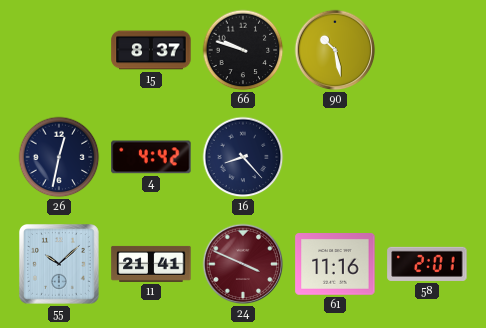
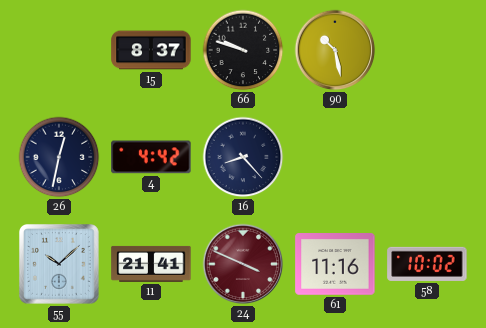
58: 2:01 -> 10:02
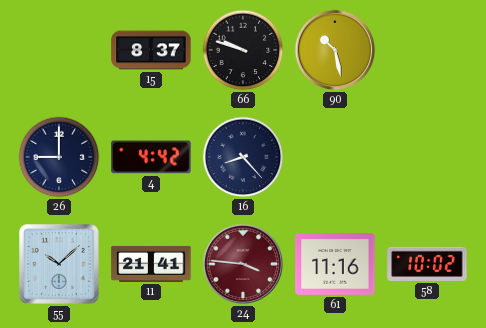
26: 12:32 -> 9:00
24: 3:49 -> 3:46
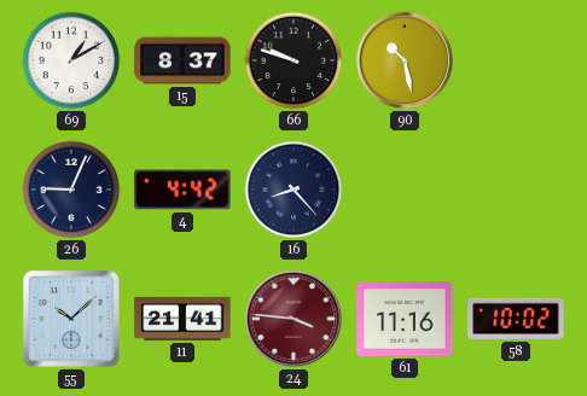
69: none -> 1:10
26: 9:00 -> 9:04
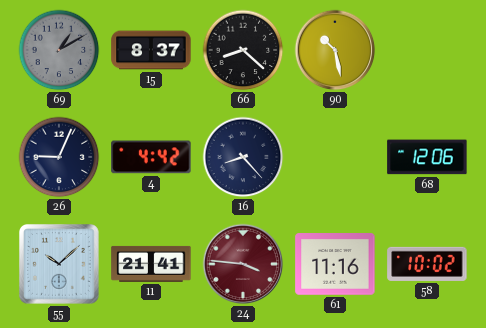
69 dial: white -> grey
66: 9:48 -> 8:22
68: none -> 12:06
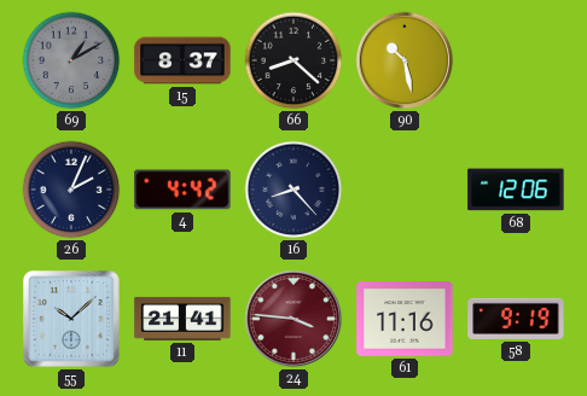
26: 9:04 -> 2:04
58: 10:02 -> 9:19
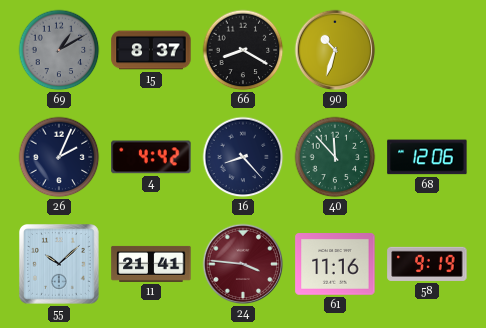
66: 8:22 -> 8:20
90: 10:28 -> 10:33
40: none -> 11:53
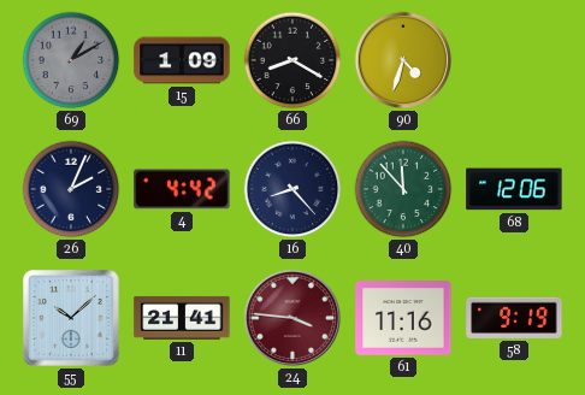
15: 8:37 -> 1:09
90: 10:33 -> 4:33
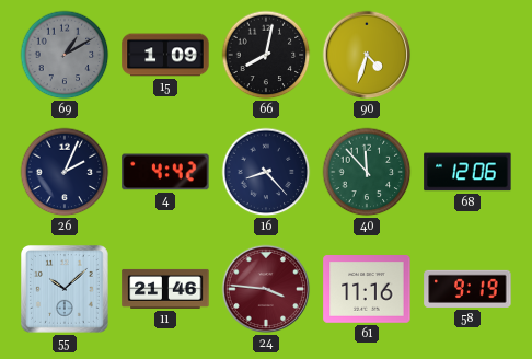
66: 8:20 -> 8:02
11: 21:41 -> 21:46
